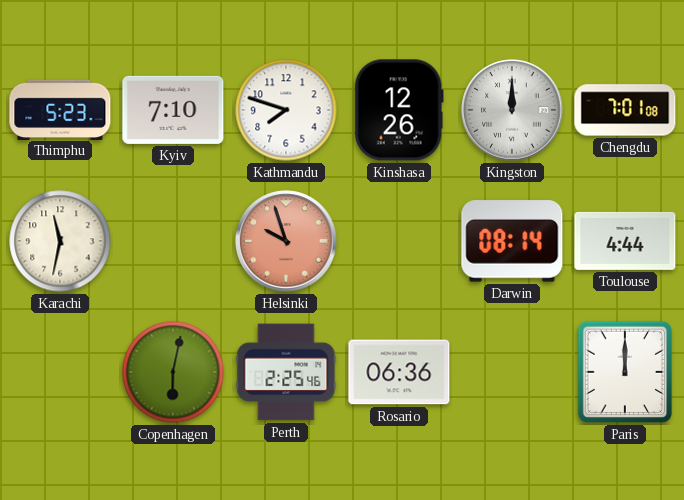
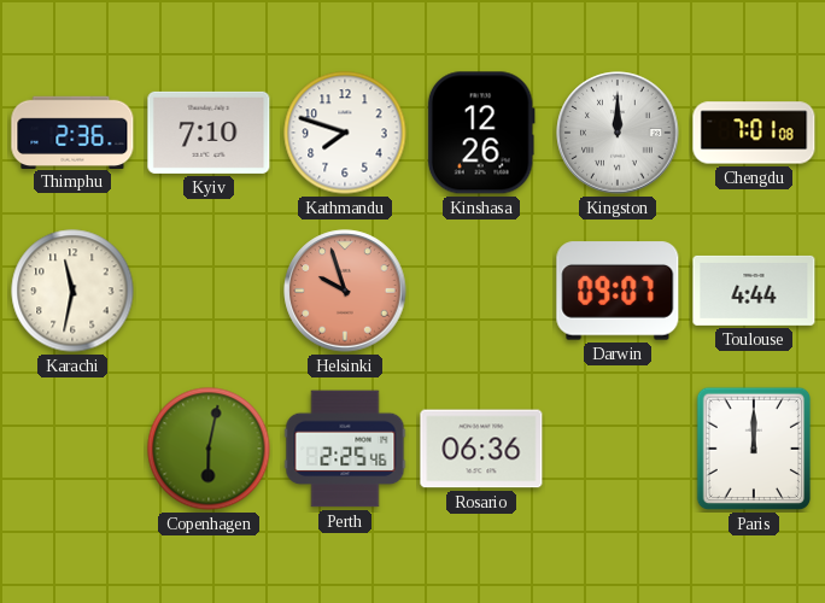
Thimphu: 5:23 -> 2:36
Darwin: 08:14 -> 09:07
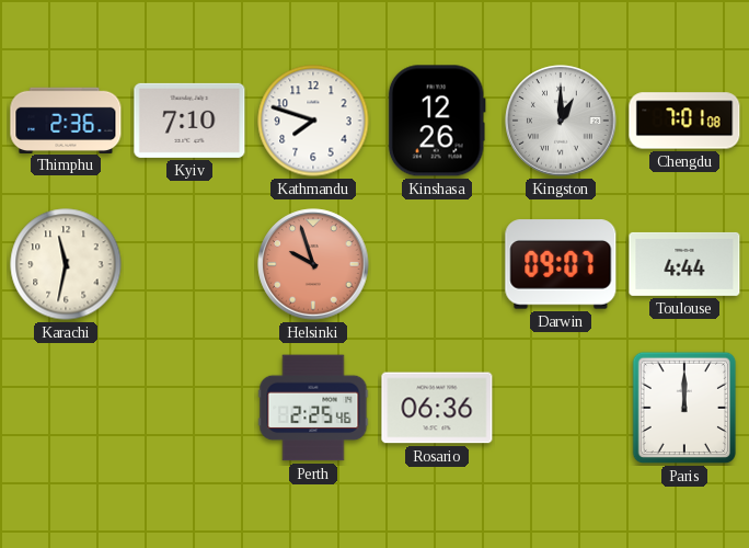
Kingston: 12:00 -> 1:00
Copenhagen: 6:02 -> none
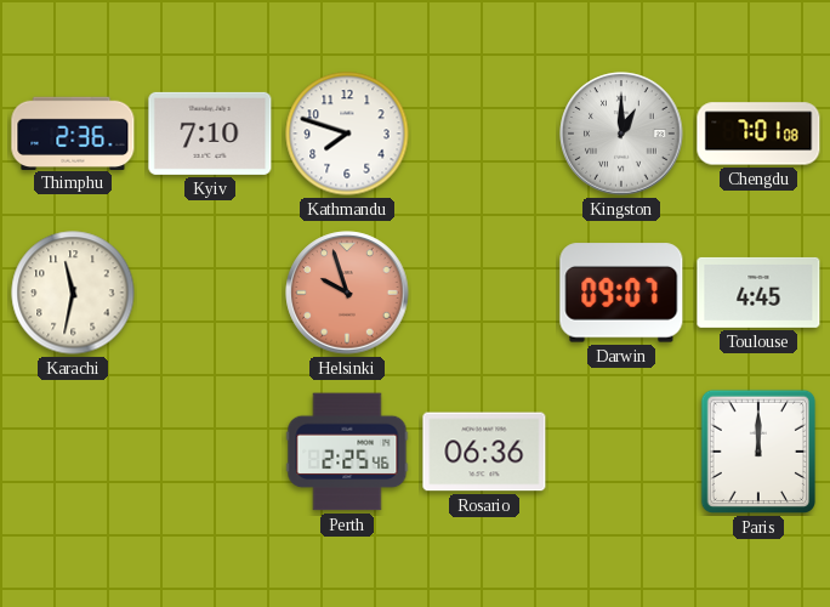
Kinshasa: 12:26 -> none
Toulouse: 4:44 -> 4:45
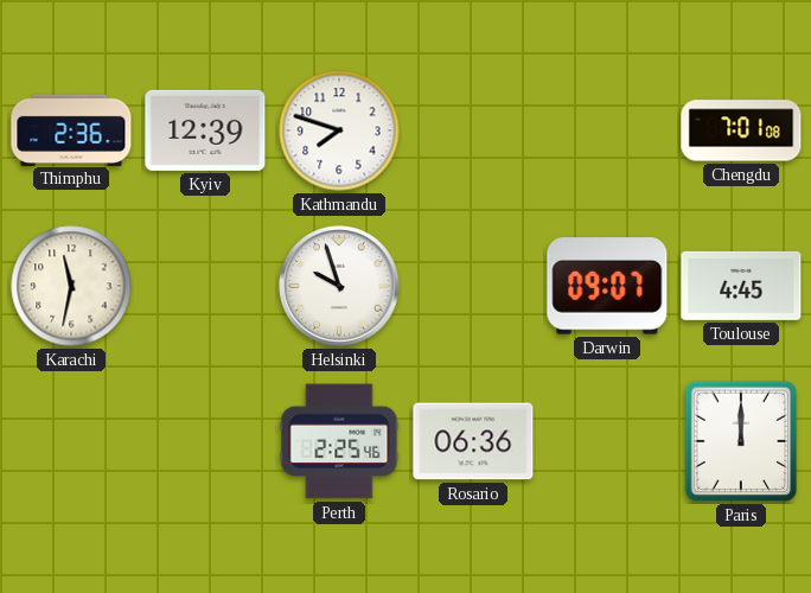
Kyiv: 7:10 -> 12:39
Kingston: 1:00 -> none
Helsinki dial: salmon -> white
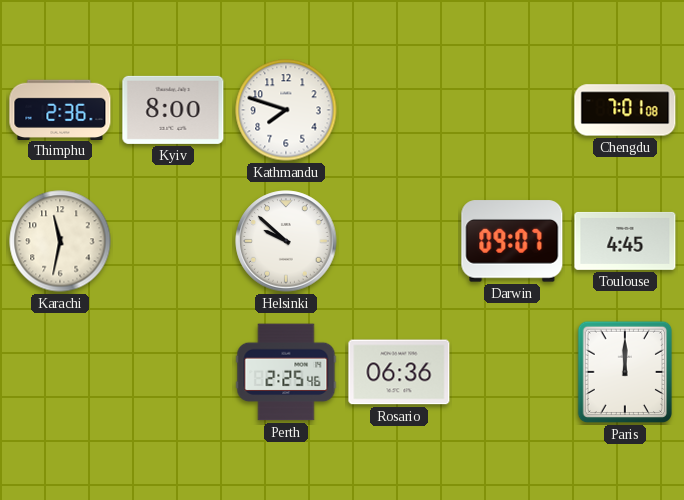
Kyiv: 12:39 -> 8:00
Helsinki: 9:57 -> 9:52
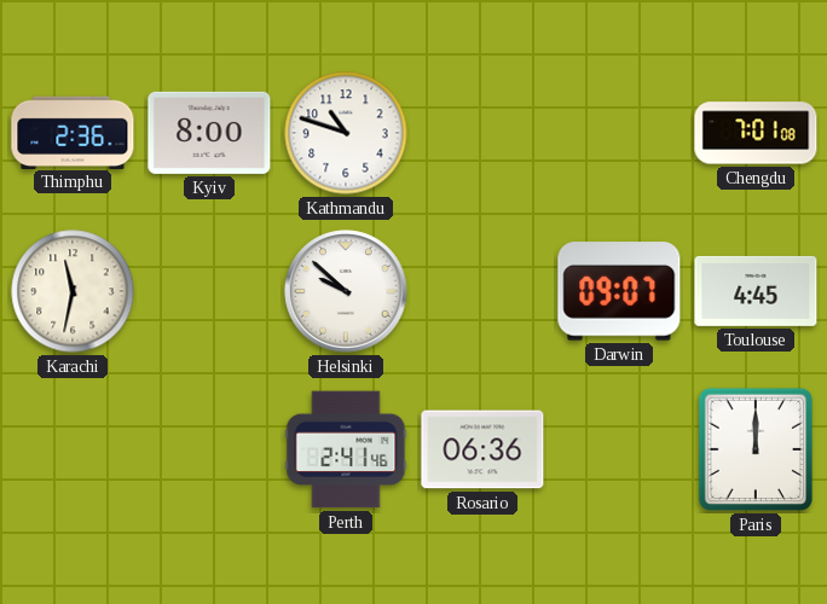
Kathmandu: 7:48 -> 10:48
Perth: 2:25 -> 2:41
